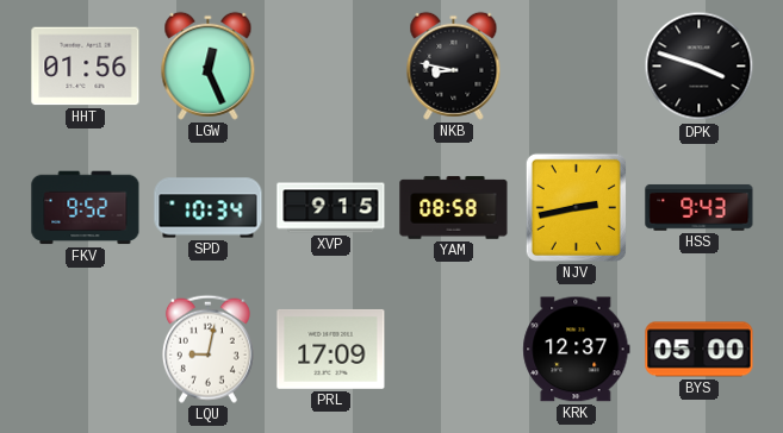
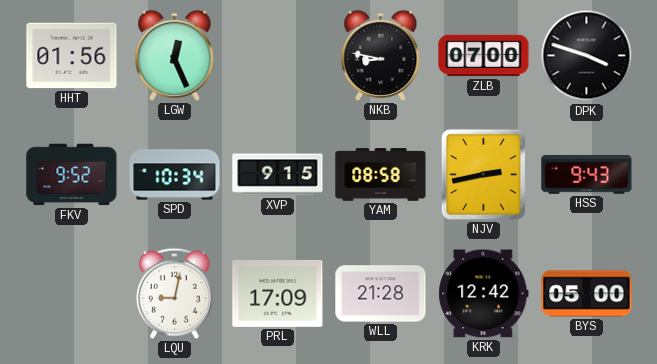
ZLB: none -> 07:00
WLL: none -> 21:28
KRK: 12:37 -> 12:42
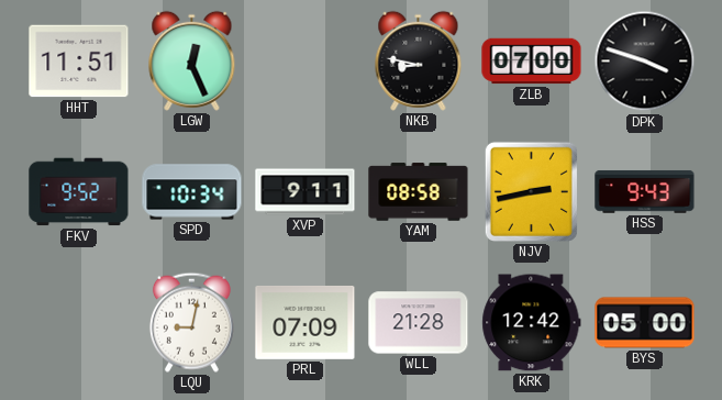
HHT: 01:56 -> 11:51
XVP: 9:15 -> 9:11
PRL: 17:09 -> 07:09
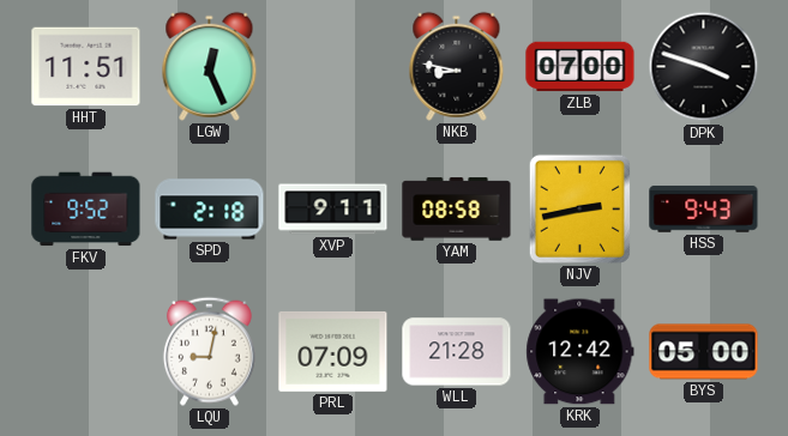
SPD: 10:34 -> 2:18
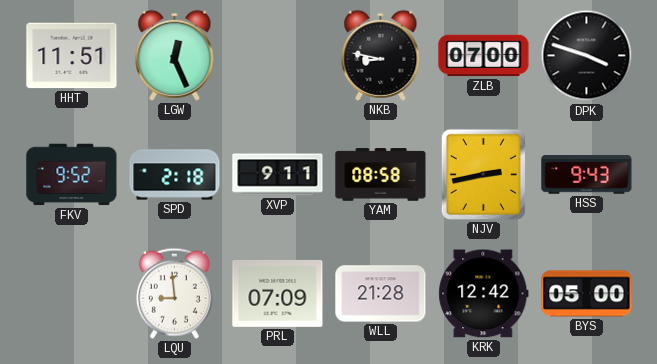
LQU: 9:02 -> 8:59
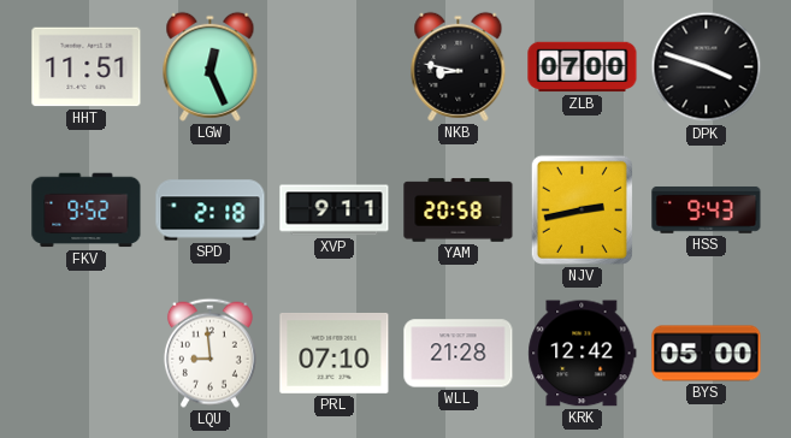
YAM: 08:58 -> 20:58
PRL: 07:09 -> 07:10
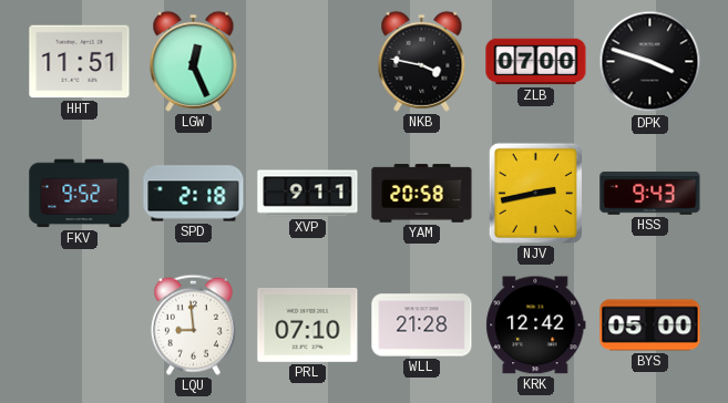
NKB: 8:47 -> 3:47
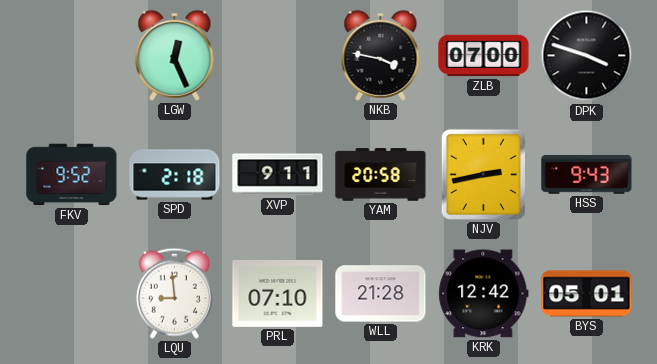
HHT: 11:51 -> none
BYS: 05:00 -> 05:01
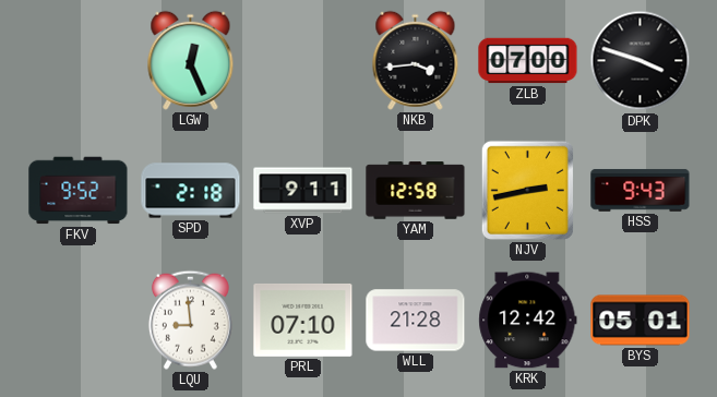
NKB: 3:47 -> 3:44
YAM: 20:58 -> 12:58
